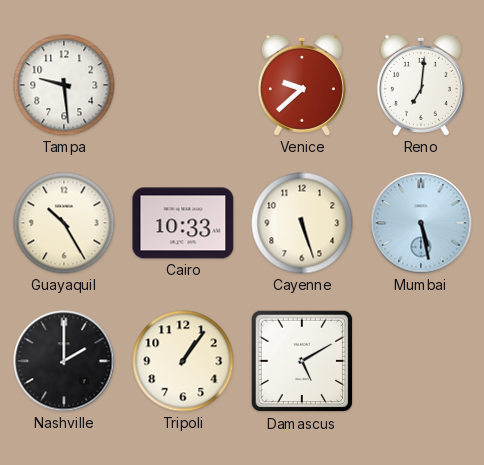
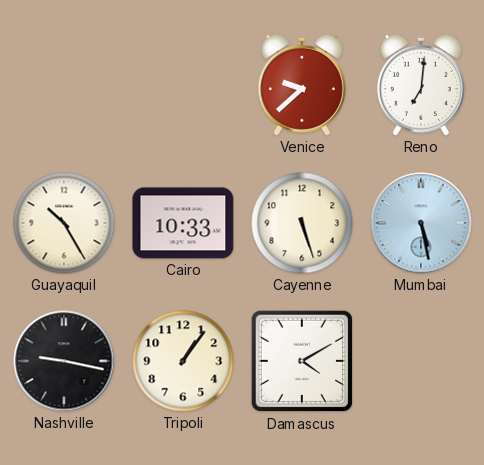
Tampa: 9:29 -> none
Nashville: 2:00 -> 9:17
Damascus: 5:10 -> 4:10
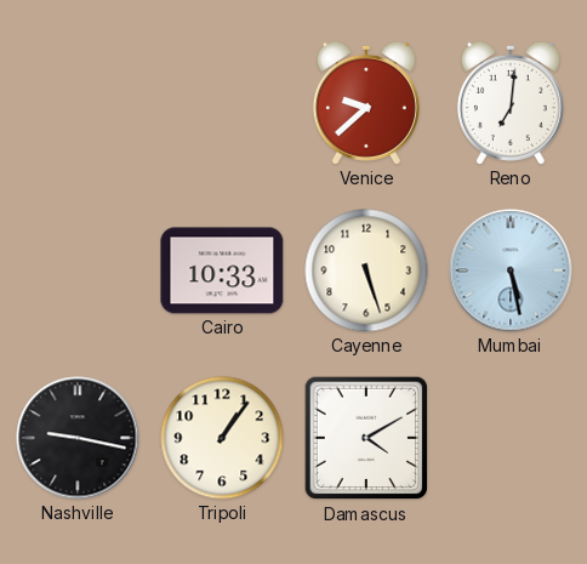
Guayaquil: 10:25 -> none
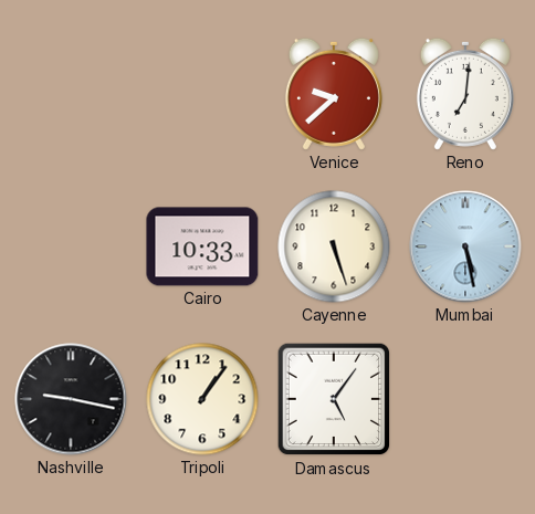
Damascus: 4:10 -> 5:06
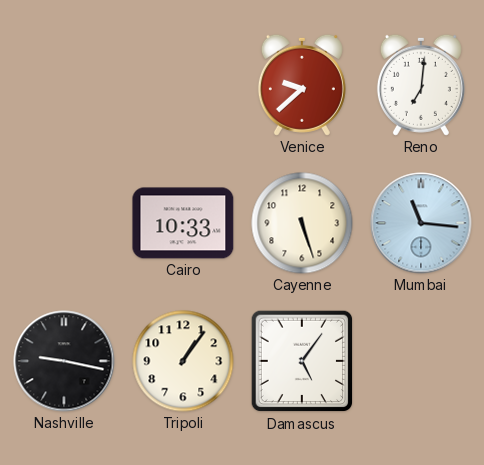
Mumbai: 5:28 -> 11:16
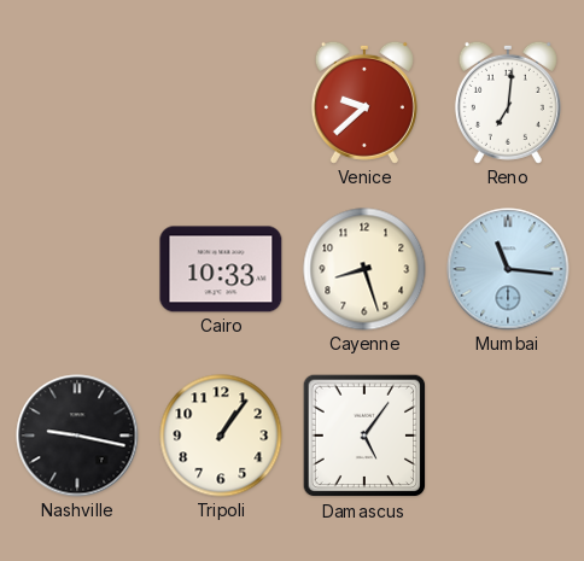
Cayenne: 5:27 -> 8:27
